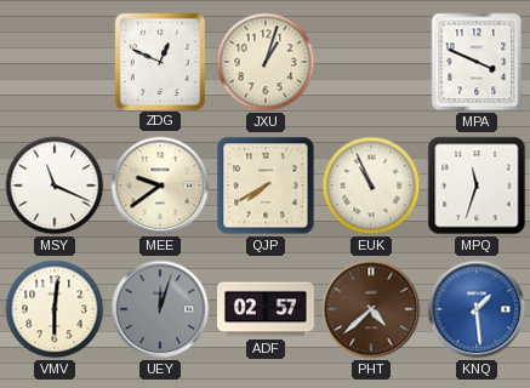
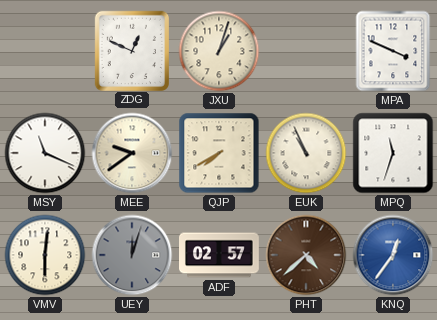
KNQ: 1:29 -> 12:36
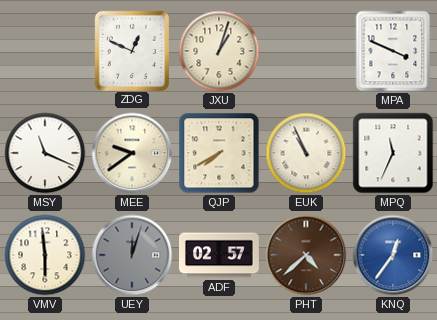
MPQ: 11:33 -> 11:34
VMV: 6:01 -> 5:59
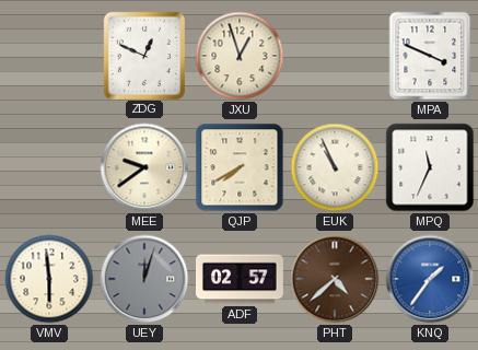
JXU: 1:03 -> 12:57
MSY: 11:19 -> none
KNQ: 12:36 -> 1:36
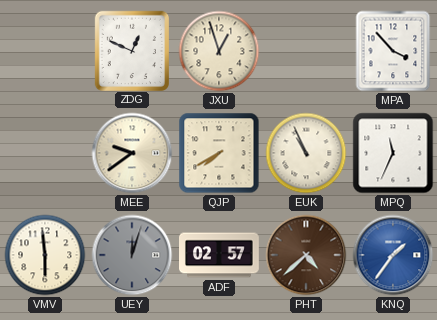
MPA: 3:49 -> 3:53
